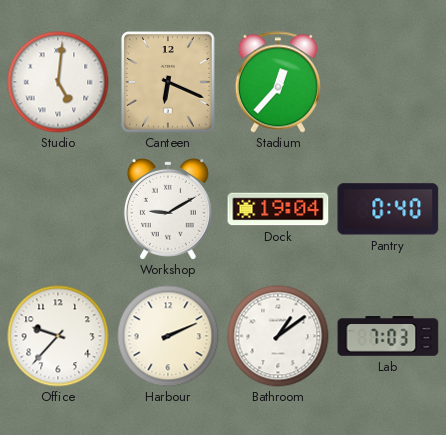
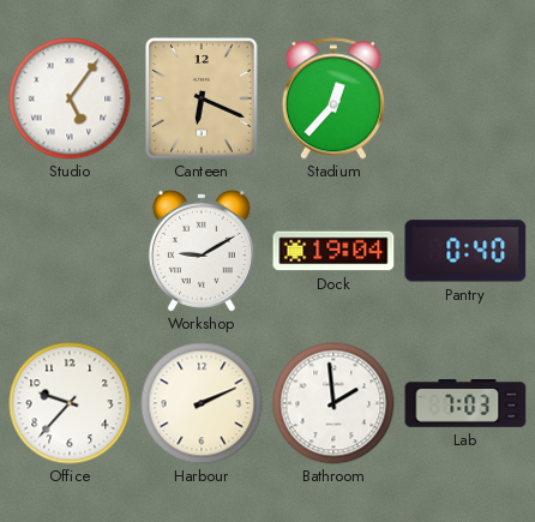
Studio: 5:01 -> 5:06
Bathroom: 1:09 -> 1:59
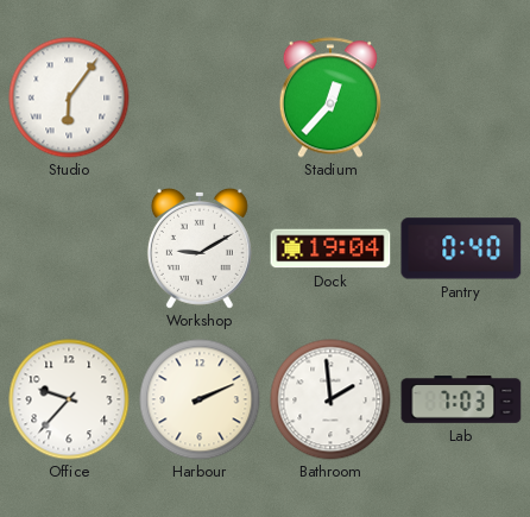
Studio: 5:06 -> 6:06
Canteen: 6:19 -> none
